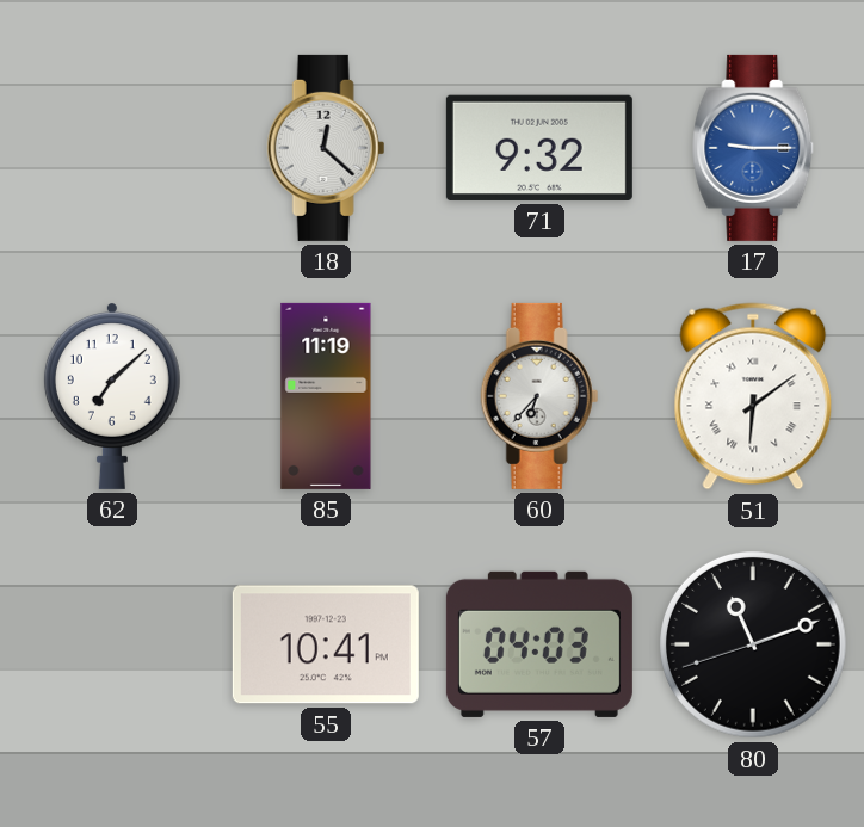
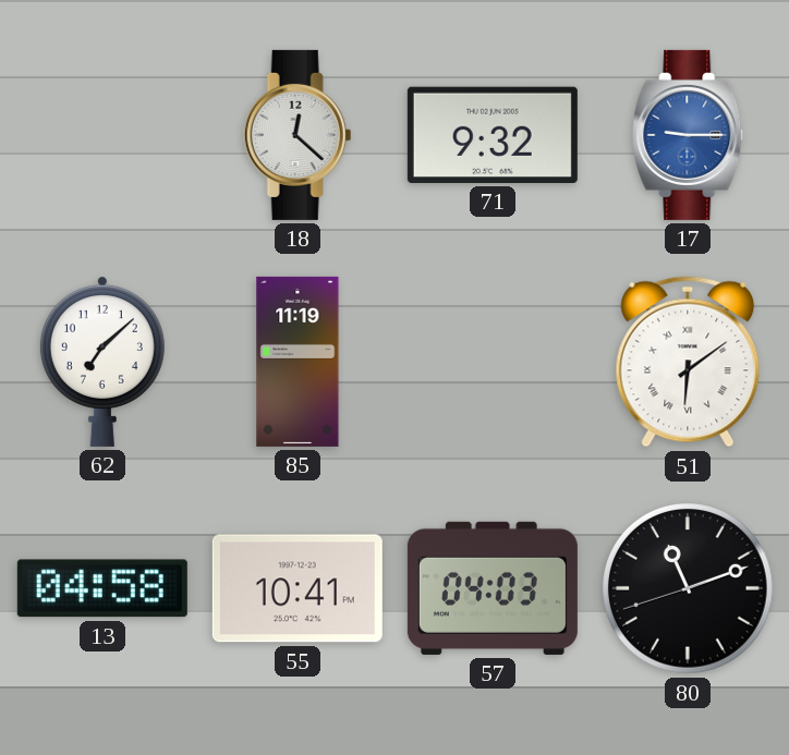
60: 6:37 -> none
13: none -> 04:58
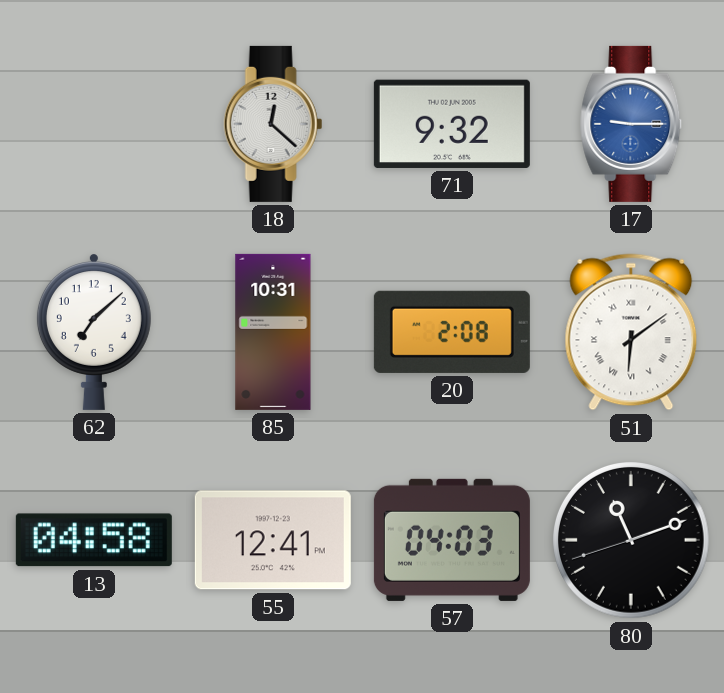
85: 11:19 -> 10:31
20: none -> 2:08
55: 10:41 -> 12:41
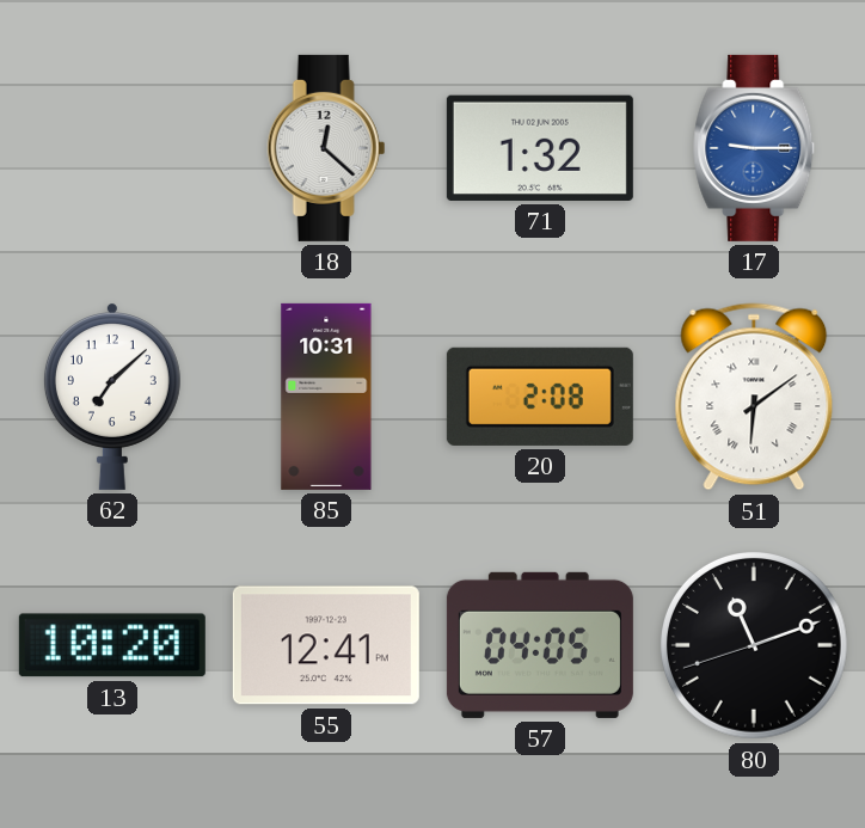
71: 9:32 -> 1:32
13: 04:58 -> 10:20
57: 04:03 -> 04:05
